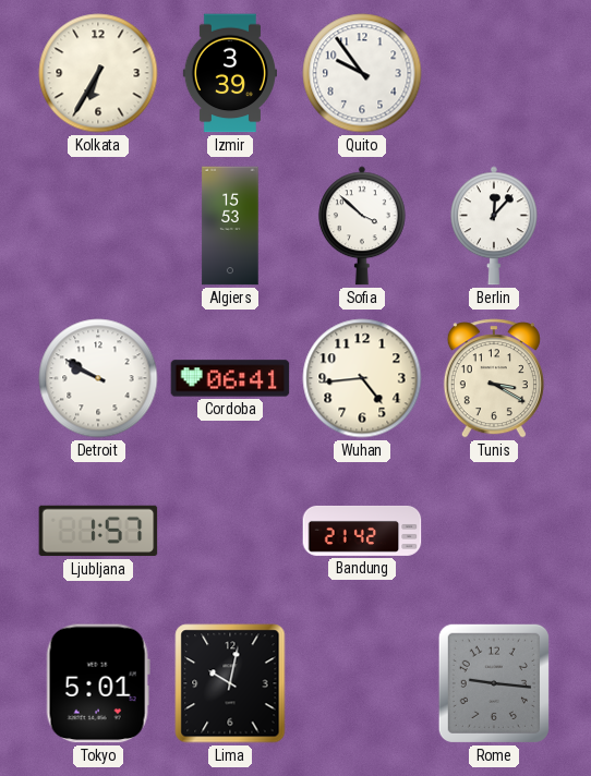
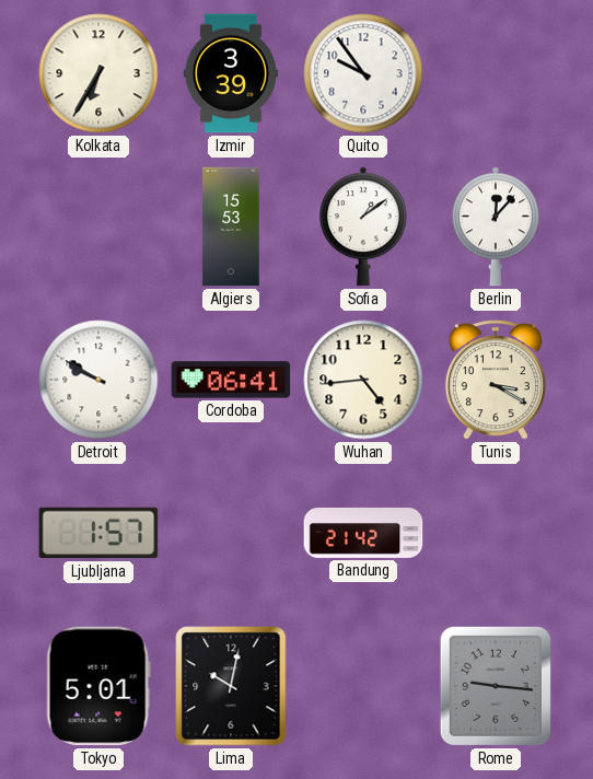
Sofia: 3:52 -> 1:09
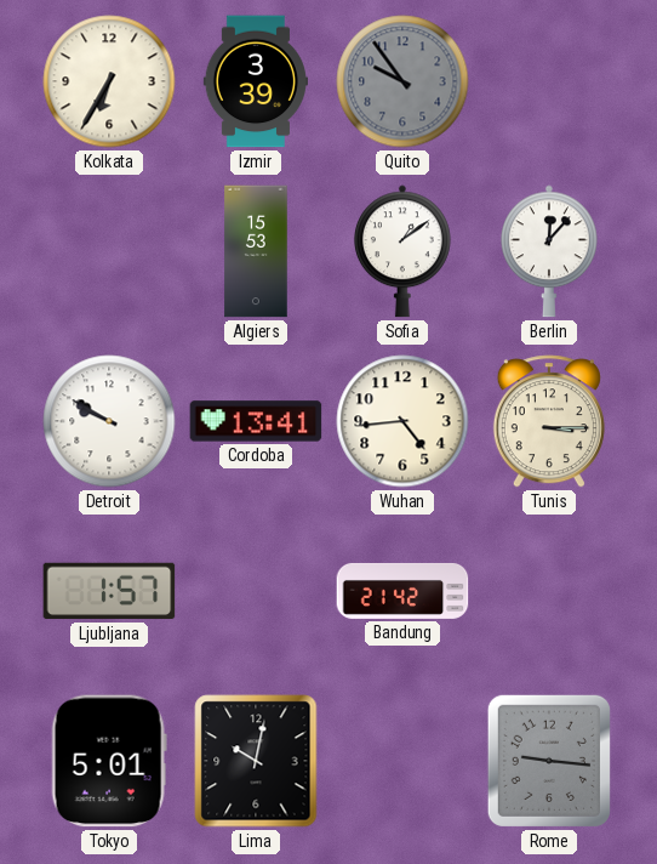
Quito dial: white -> grey
Cordoba: 06:41 -> 13:41
Tunis: 3:20 -> 3:15
